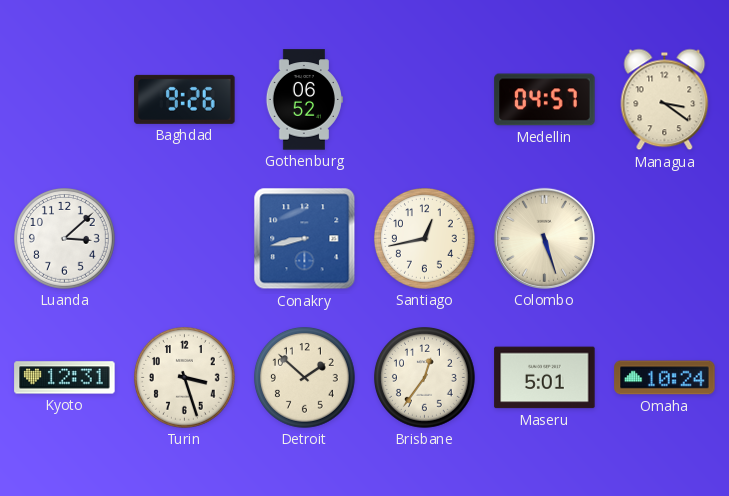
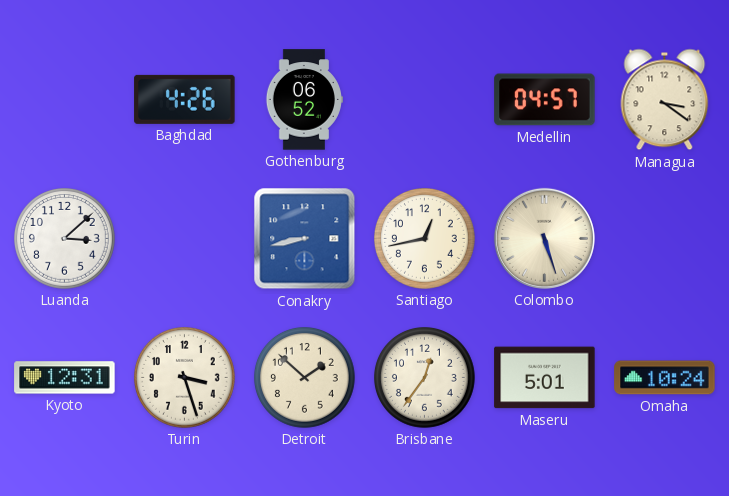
Baghdad: 9:26 -> 4:26
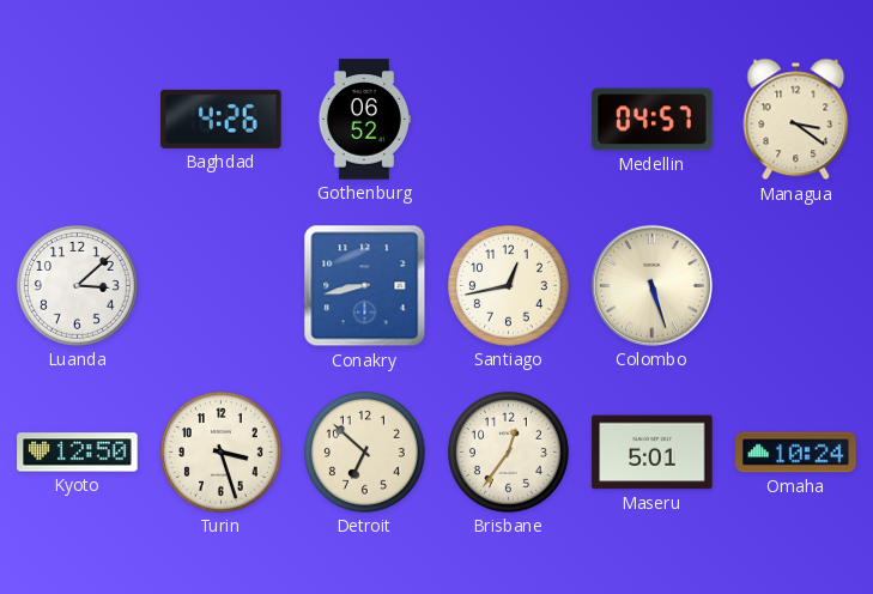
Kyoto: 12:31 -> 12:50
Detroit: 1:52 -> 6:52
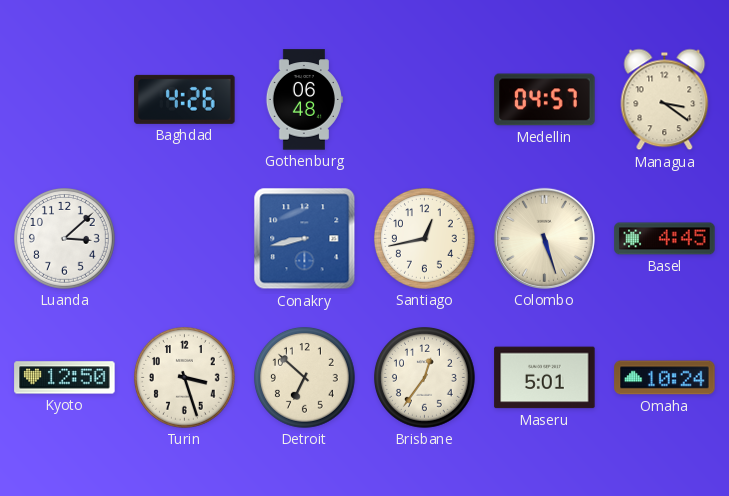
Gothenburg: 06:52 -> 06:48
Basel: none -> 4:45
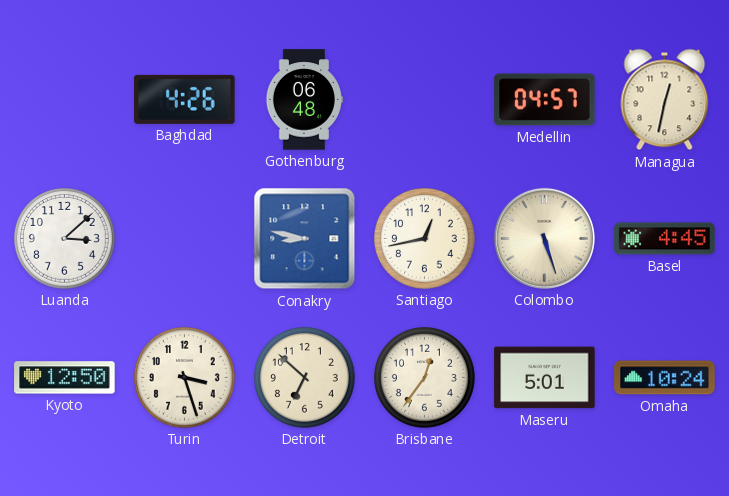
Managua: 3:21 -> 12:32
Conakry: 8:43 -> 8:47
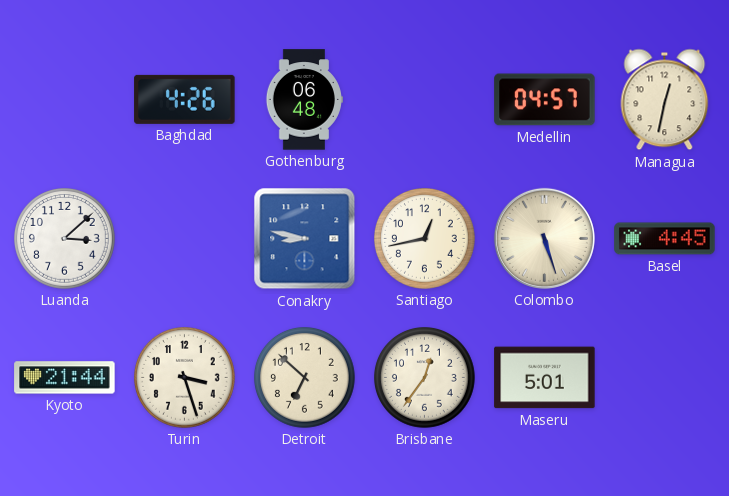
Kyoto: 12:50 -> 21:44
Omaha: 10:24 -> none
